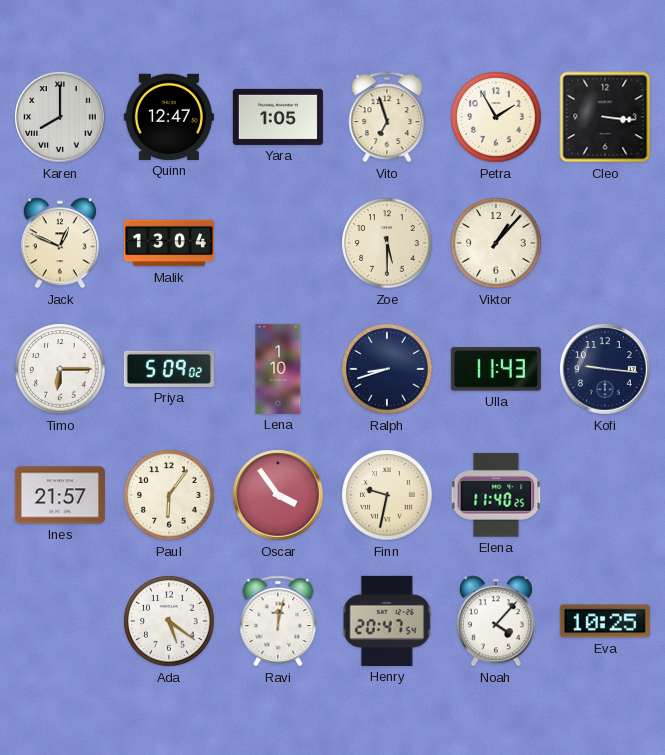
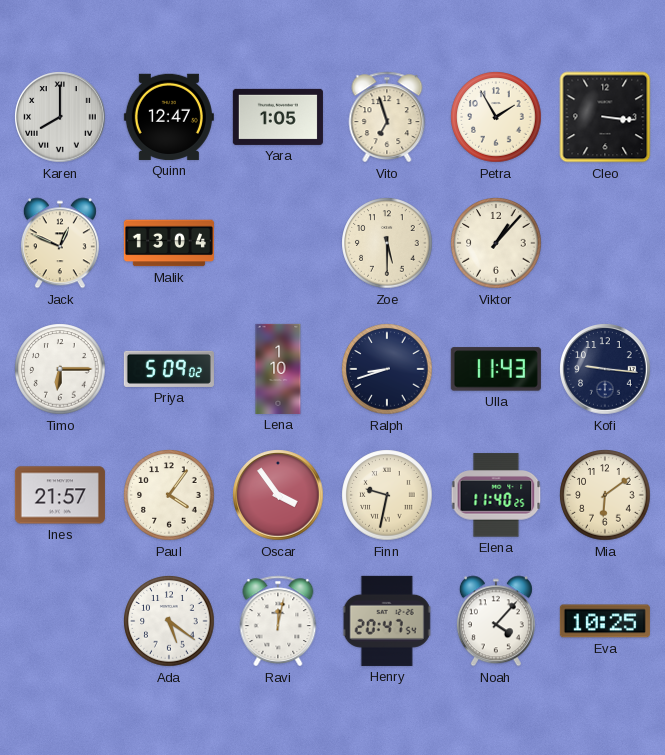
Paul: 6:06 -> 4:06
Mia: none -> 6:09
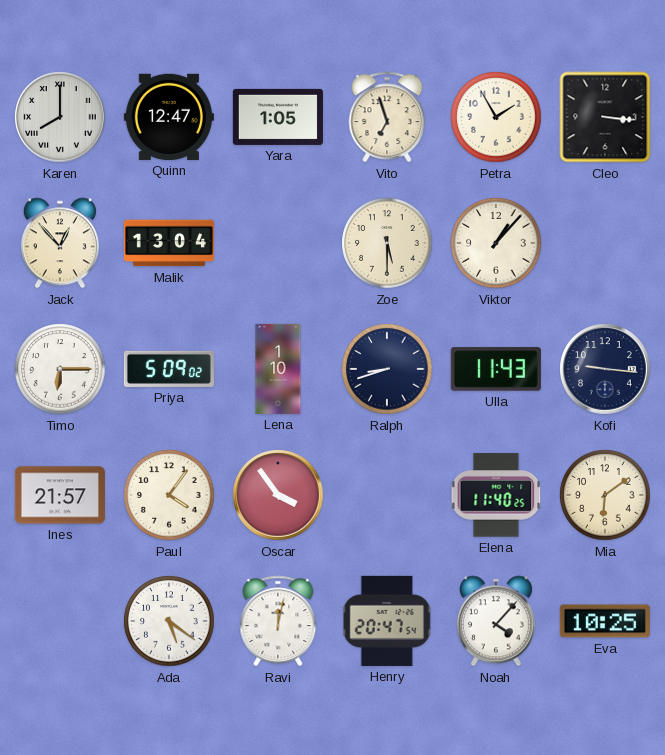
Jack: 12:49 -> 12:53
Finn: 9:32 -> none
